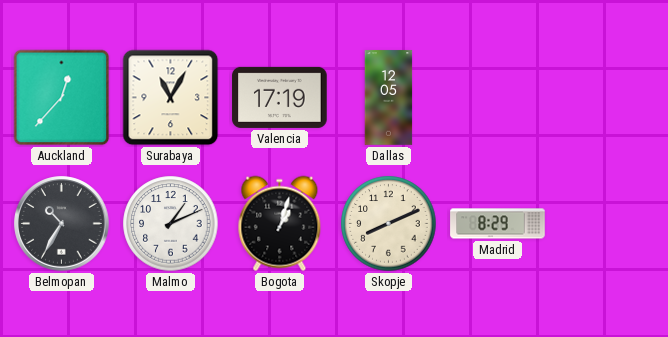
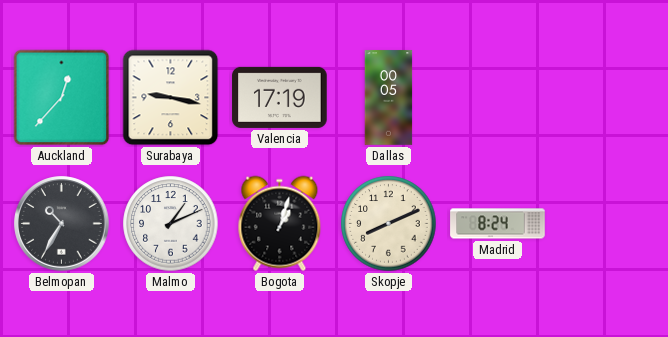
Surabaya: 11:05 -> 9:17
Dallas: 12:05 -> 00:05
Madrid: 8:29 -> 8:24
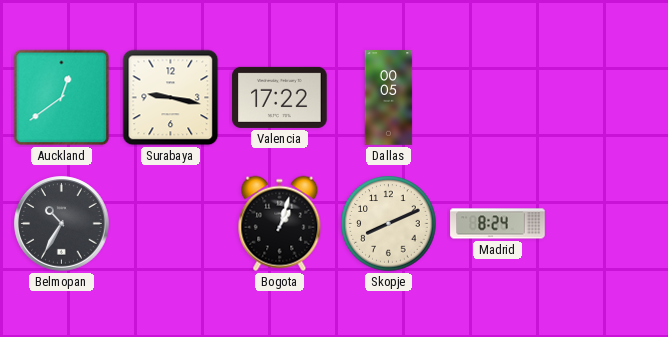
Auckland: 12:37 -> 12:39
Valencia: 17:19 -> 17:22
Malmo: 1:11 -> none
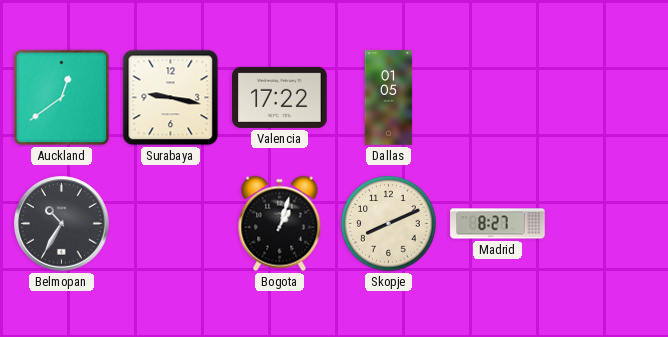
Dallas: 00:05 -> 01:05
Madrid: 8:24 -> 8:27
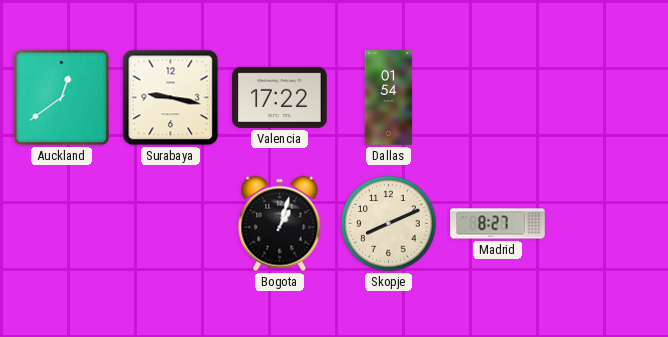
Dallas: 01:05 -> 01:54
Belmopan: 10:35 -> none
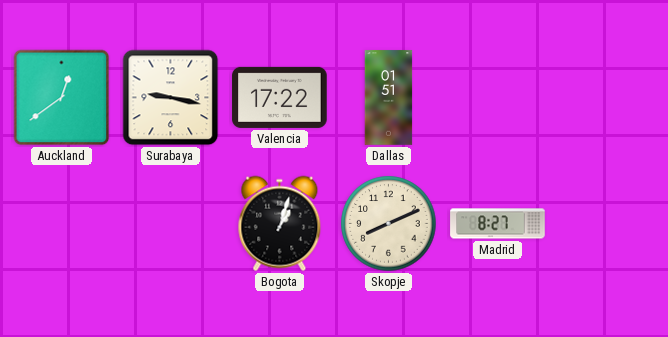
Dallas: 01:54 -> 01:51
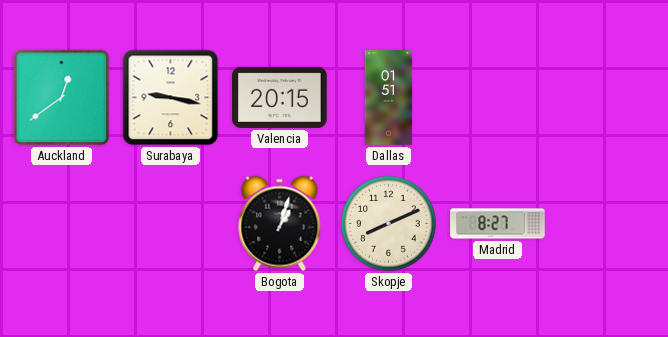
Valencia: 17:22 -> 20:15
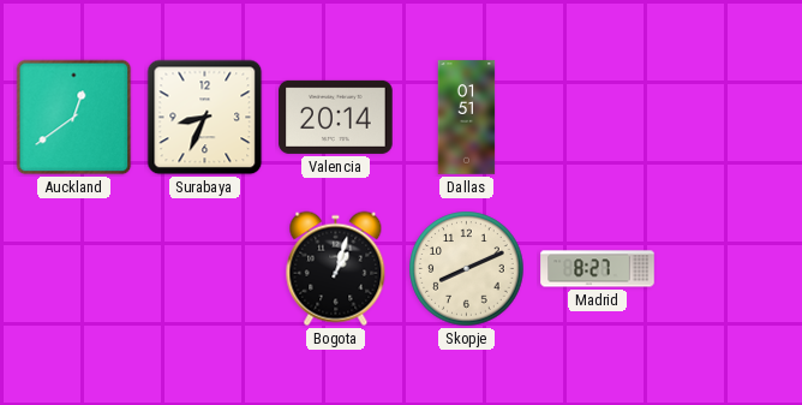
Surabaya: 9:17 -> 8:34
Valencia: 20:15 -> 20:14
